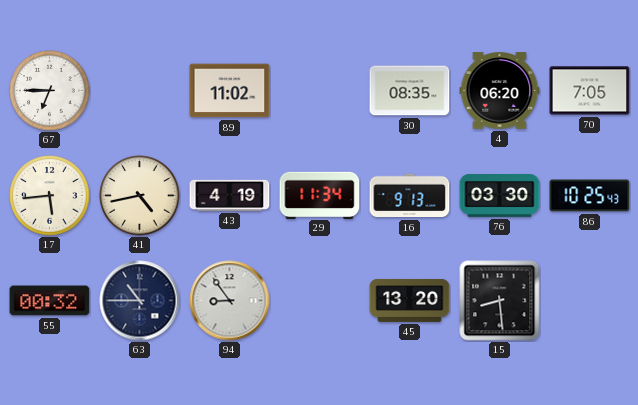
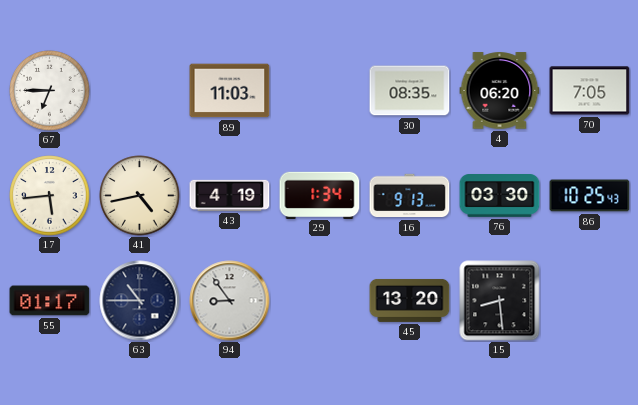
89: 11:02 -> 11:03
29: 11:34 -> 1:34
55: 00:32 -> 01:17
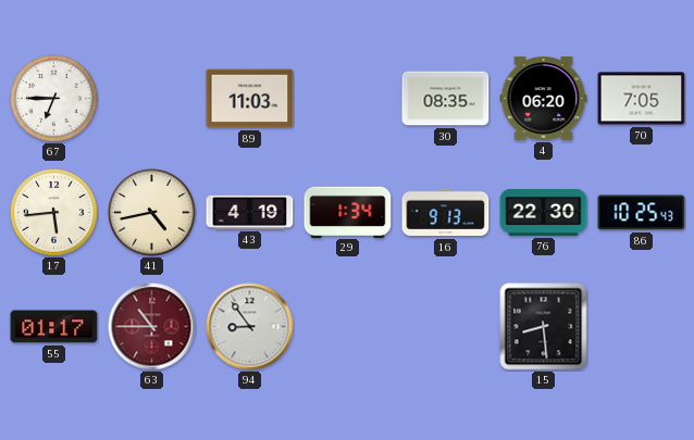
76: 03:30 -> 22:30
63 dial: navy -> burgundy
45: 13:20 -> none
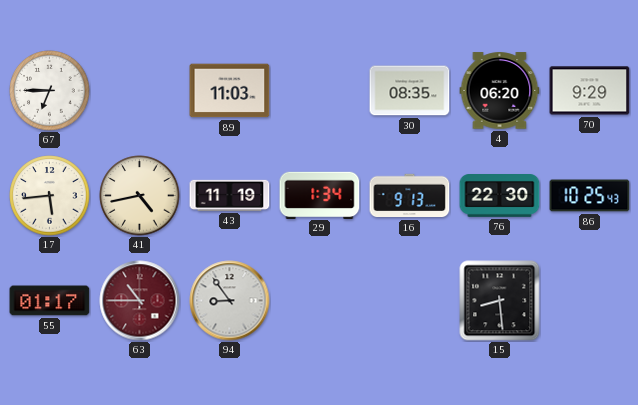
70: 7:05 -> 9:29
43: 4:19 -> 11:19
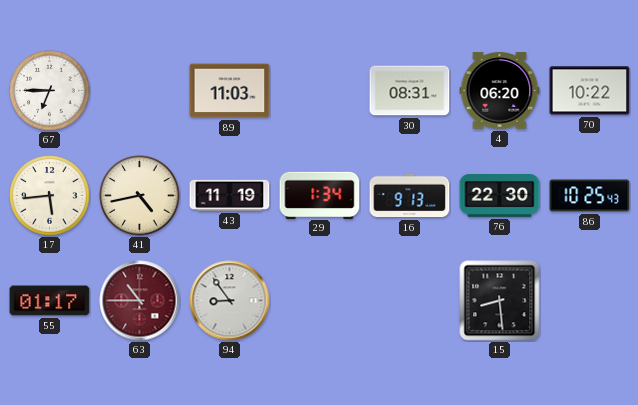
30: 08:35 -> 08:31
70: 9:29 -> 10:22
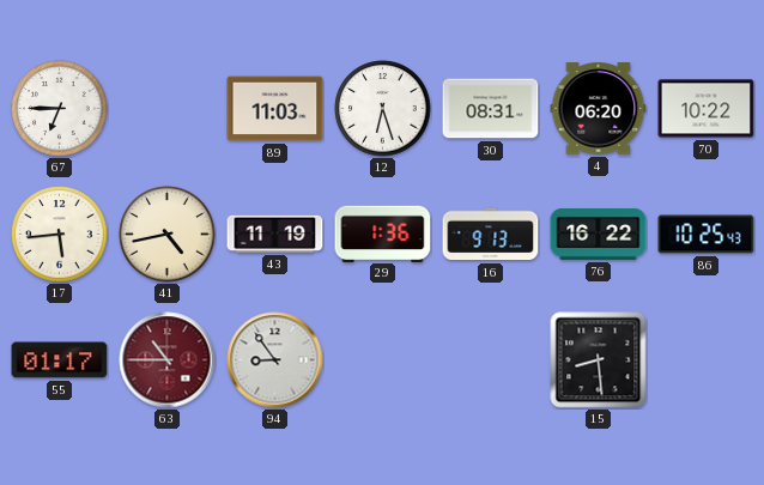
12: none -> 6:27
29: 1:34 -> 1:36
76: 22:30 -> 16:22
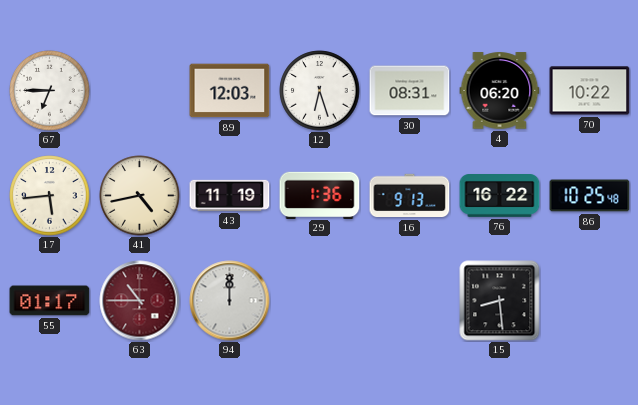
89: 11:03 -> 12:03
86: 10:25:43 -> 10:25:48
94: 8:54 -> 12:00
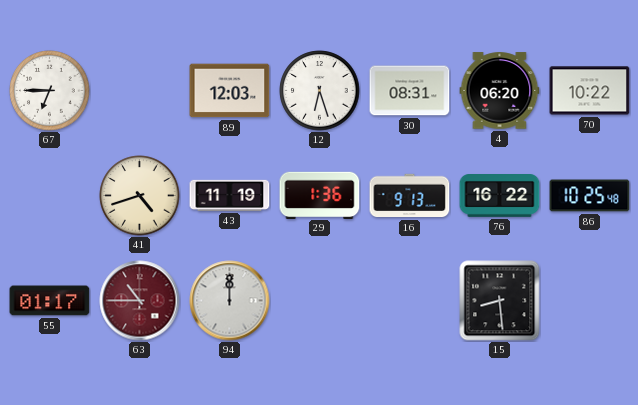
17: 5:44 -> none
41: 4:43 -> 4:42
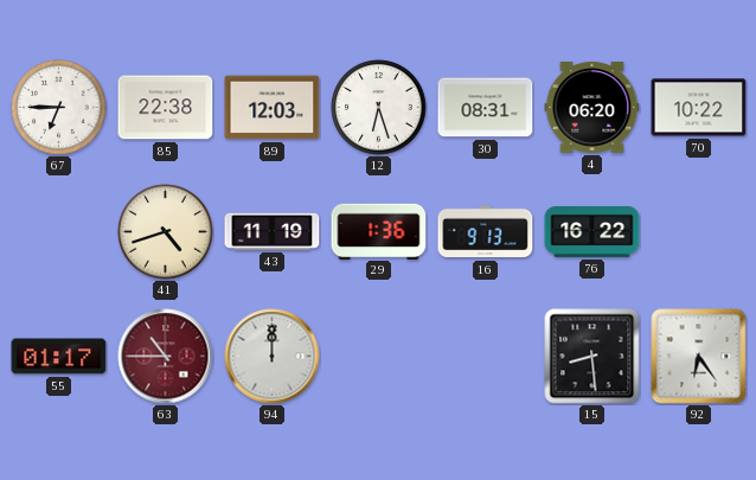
85: none -> 22:38
86: 10:25 -> none
92: none -> 6:24
